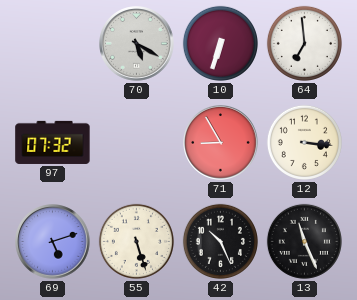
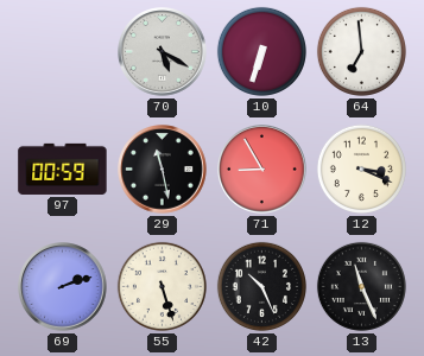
97: 07:32 -> 00:59
29: none -> 11:28
12: 3:16 -> 3:19
69: 5:12 -> 2:12
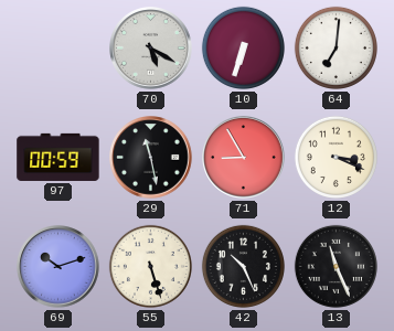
64: 6:59 -> 7:01
69: 2:12 -> 10:12
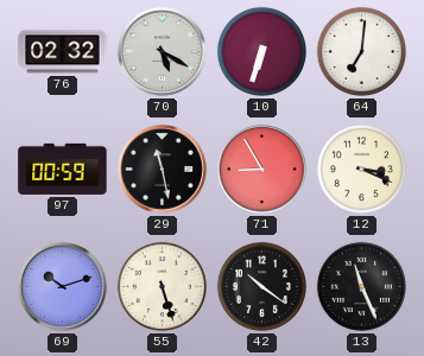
76: none -> 02:32
42: 10:26 -> 10:21
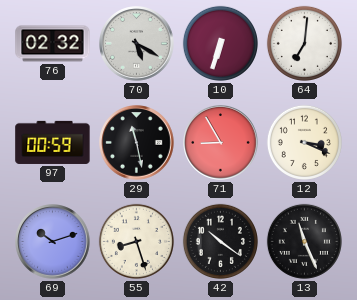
55: 5:27 -> 8:27
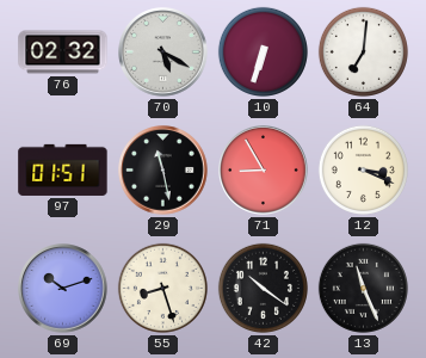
97: 00:59 -> 01:51
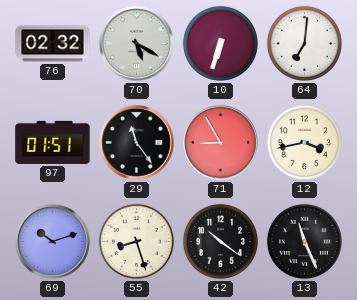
29: 11:28 -> 11:24
12: 3:19 -> 3:43
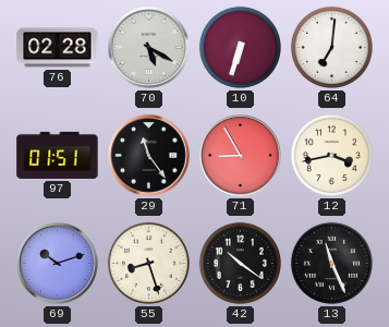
76: 02:32 -> 02:28
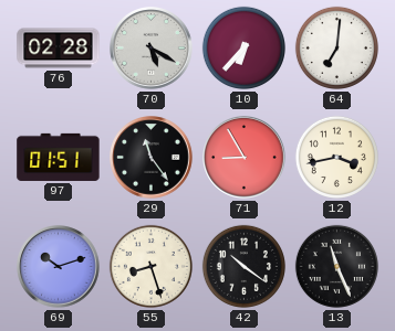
10: 6:33 -> 6:37
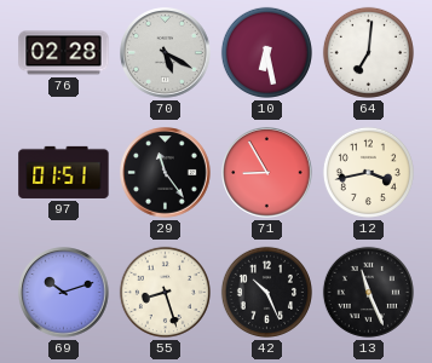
10: 6:37 -> 6:28
42: 10:21 -> 10:26
